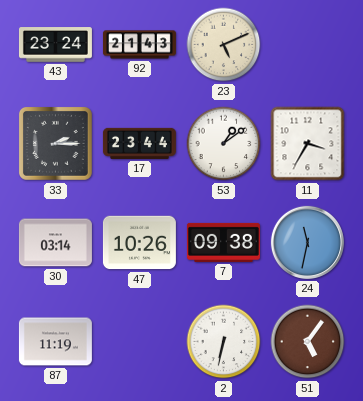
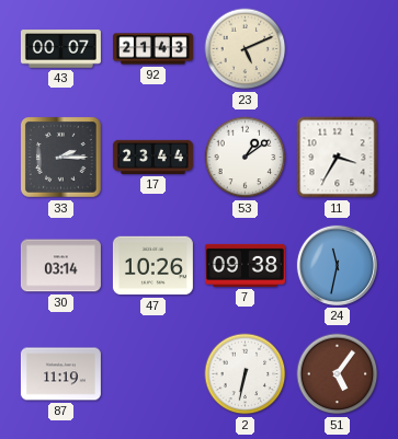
43: 23:24 -> 00:07
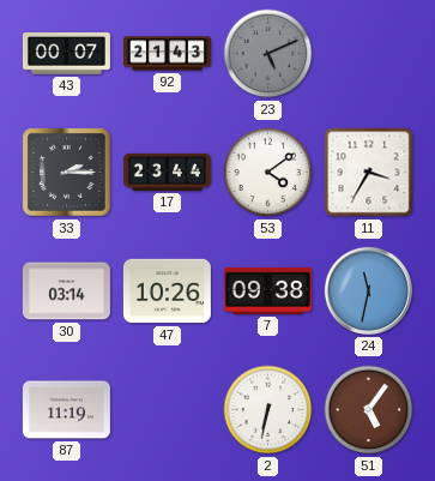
23 dial: cream -> grey
53: 1:09 -> 4:09
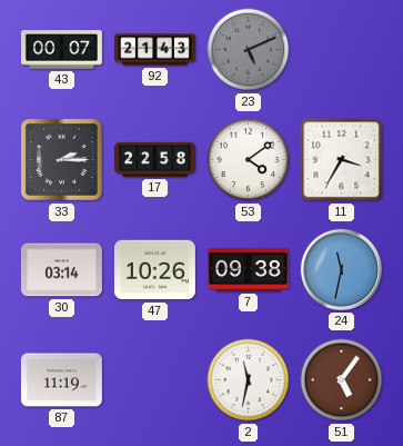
17: 23:44 -> 22:58
2: 6:32 -> 11:32
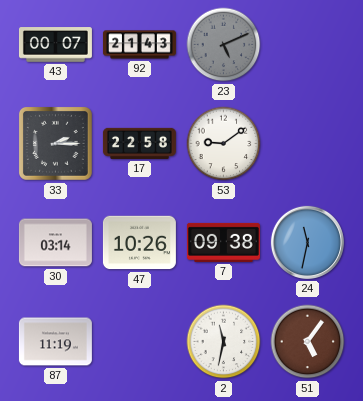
53: 4:09 -> 9:09
11: 3:35 -> none
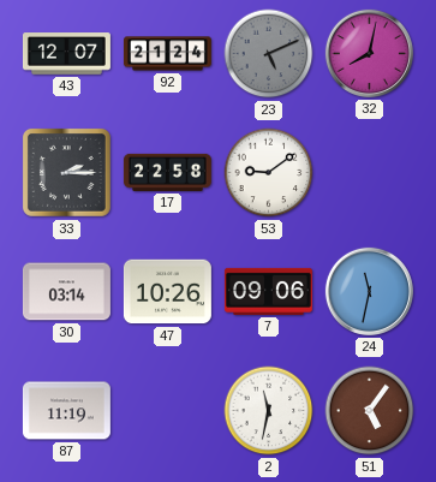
43: 00:07 -> 12:07
92: 21:43 -> 21:24
32: none -> 8:02
7: 09:38 -> 09:06
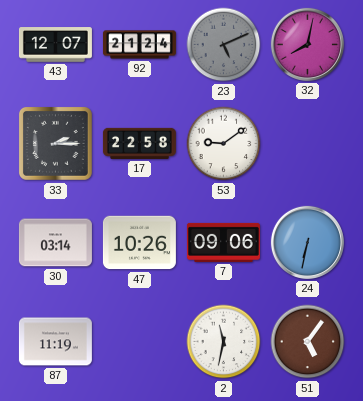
24: 11:32 -> 6:32
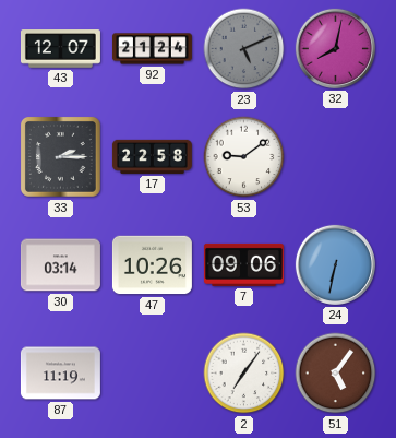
2: 11:32 -> 7:06
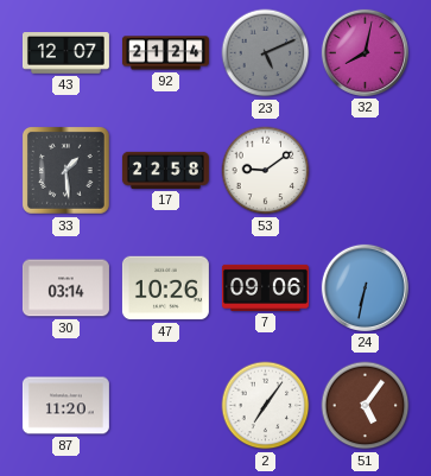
33: 2:15 -> 1:29
87: 11:19 -> 11:20
